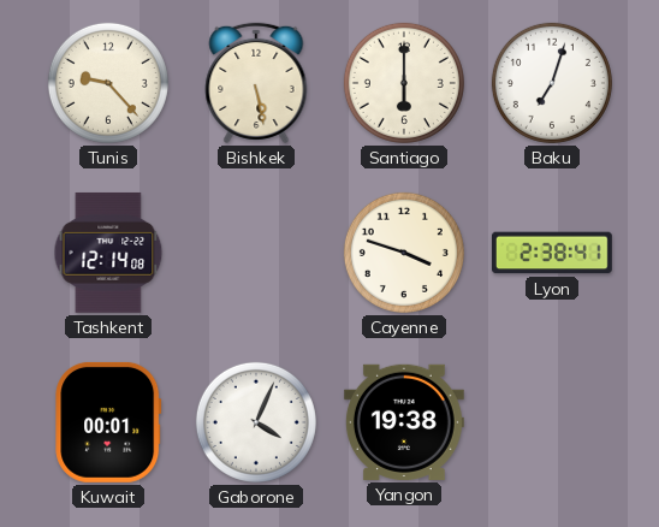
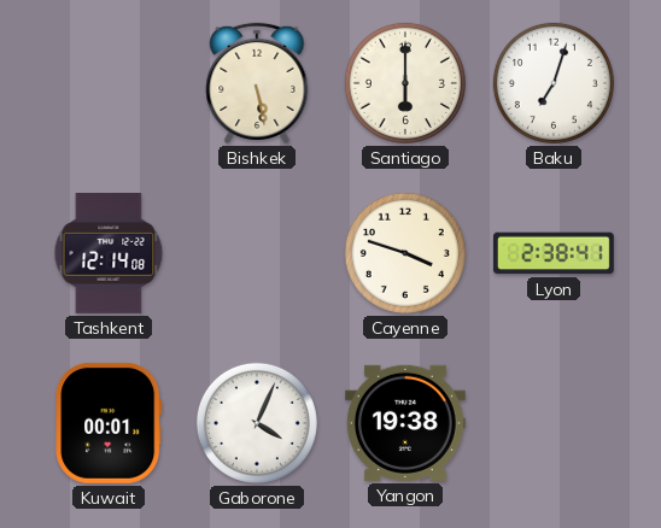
Tunis: 9:23 -> none
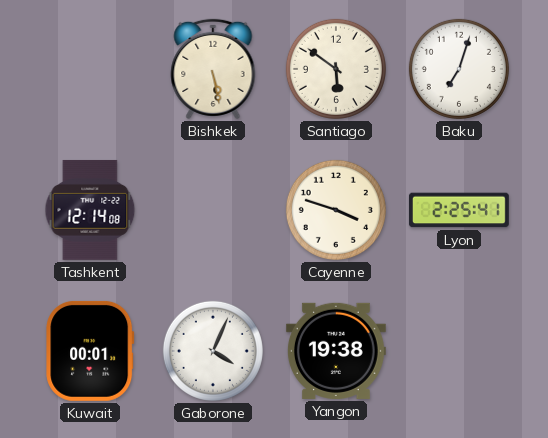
Santiago: 6:00 -> 5:51
Lyon: 2:38 -> 2:25
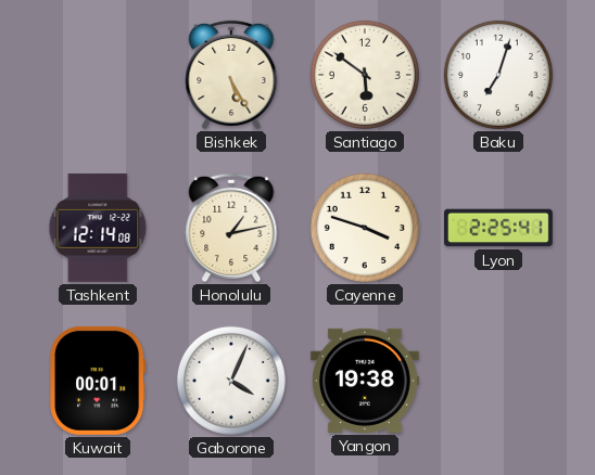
Bishkek: 5:28 -> 5:25
Honolulu: none -> 1:13
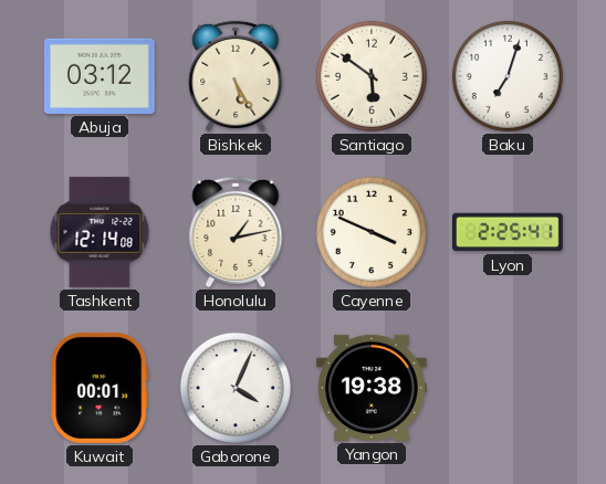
Abuja: none -> 03:12
Cayenne: 3:48 -> 3:49
